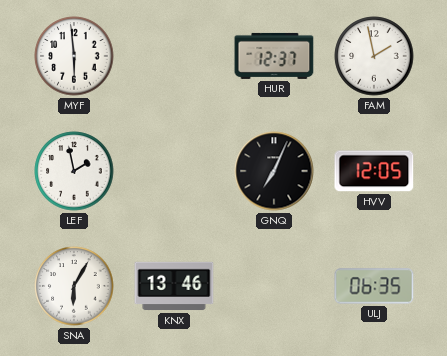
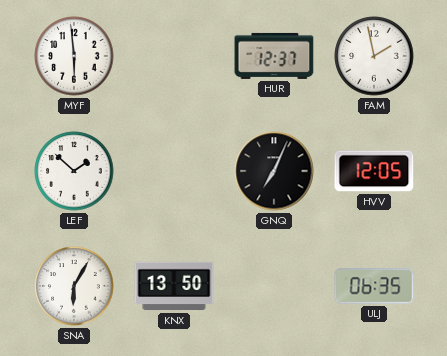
LEF: 1:58 -> 1:52
KNX: 13:46 -> 13:50
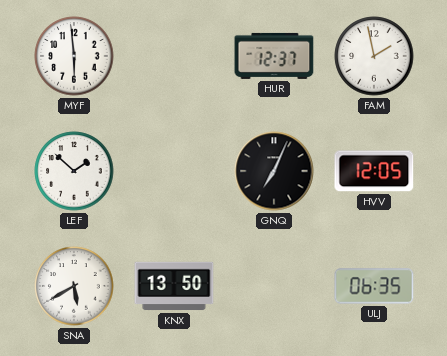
SNA: 6:05 -> 5:40
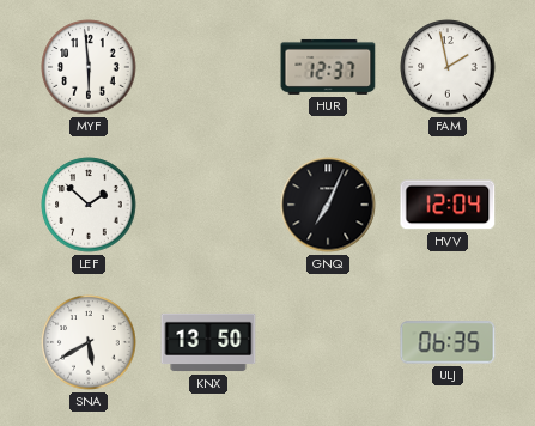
HVV: 12:05 -> 12:04
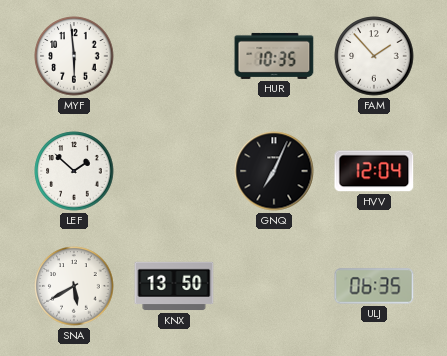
HUR: 12:37 -> 10:35
FAM: 1:58 -> 1:53
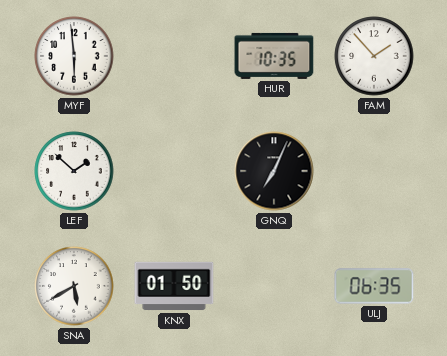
HVV: 12:04 -> none
KNX: 13:50 -> 01:50
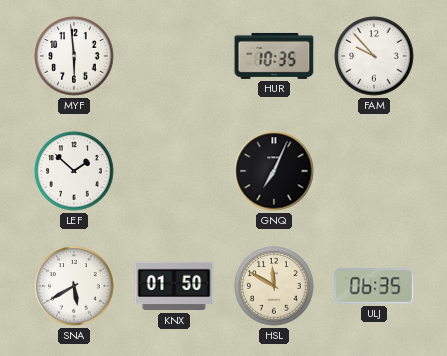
FAM: 1:53 -> 9:53
HSL: none -> 11:50
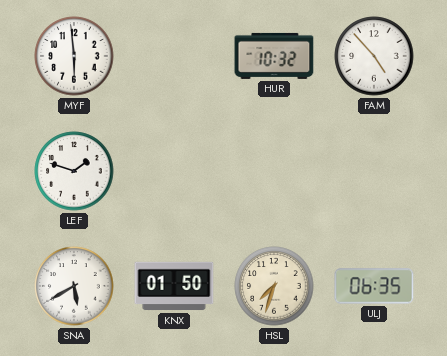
HUR: 10:35 -> 10:32
FAM: 9:53 -> 4:53
LEF: 1:52 -> 1:48
GNQ: 7:04 -> none
HSL: 11:50 -> 7:33
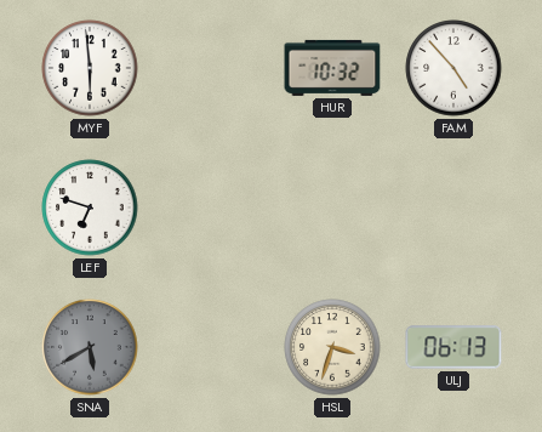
LEF: 1:48 -> 6:48
SNA dial: white -> grey
KNX: 01:50 -> none
HSL: 7:33 -> 3:33
ULJ: 06:35 -> 06:13
